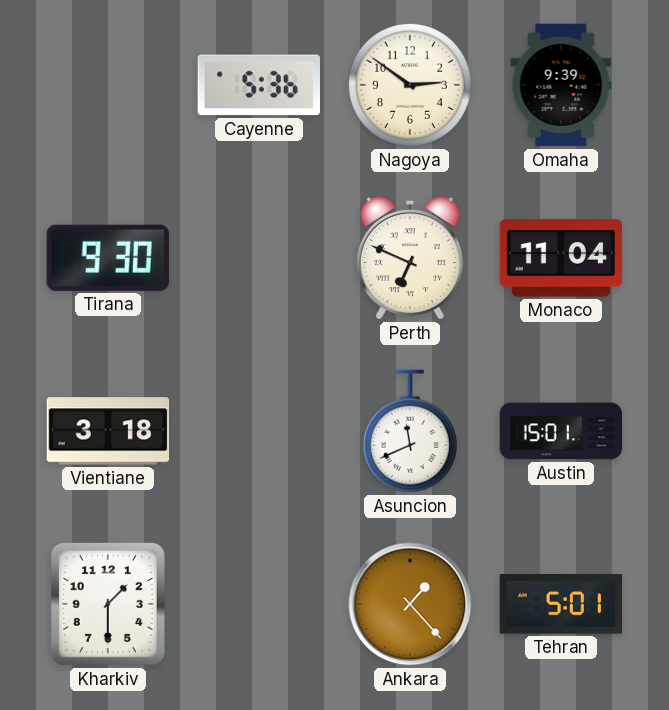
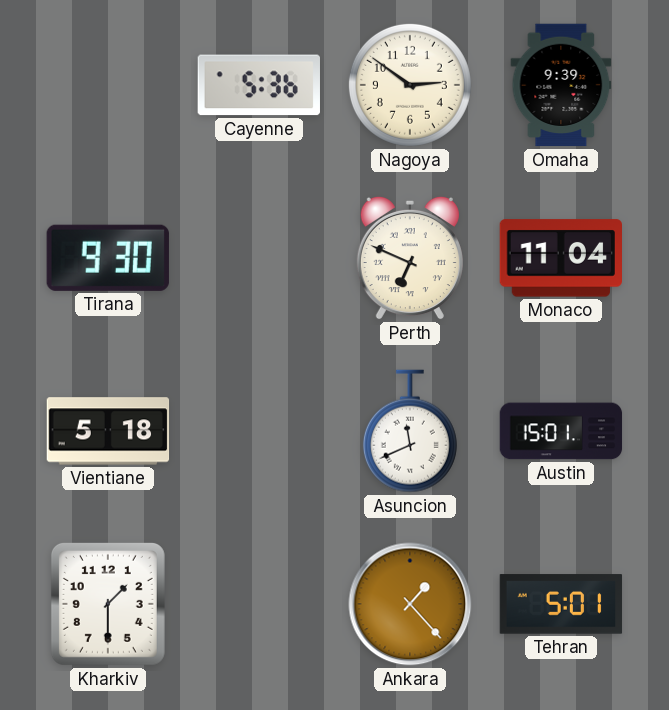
Vientiane: 3:18 -> 5:18
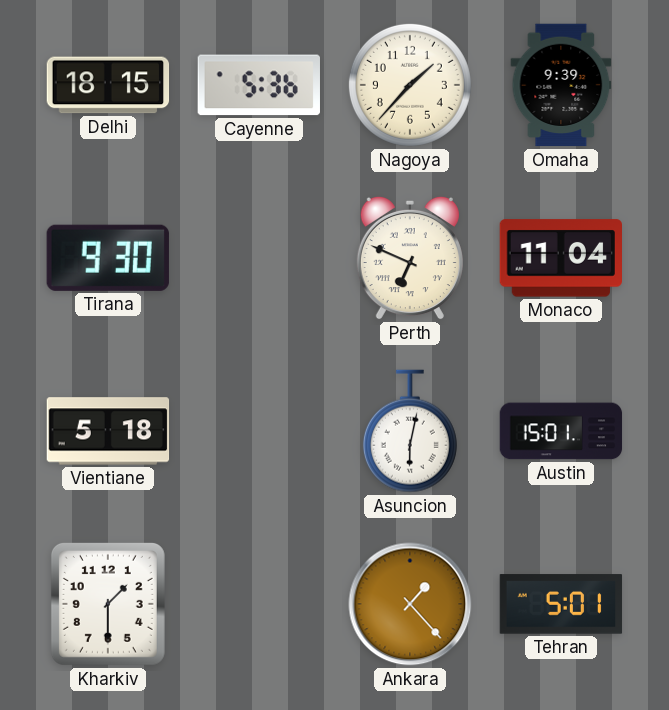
Delhi: none -> 18:15
Nagoya: 2:51 -> 1:37
Asuncion: 11:41 -> 6:02
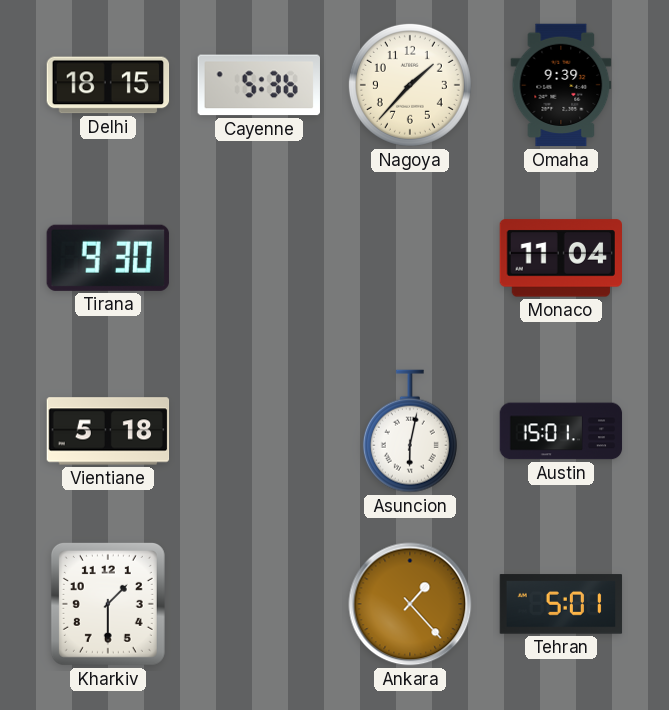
Perth: 6:49 -> none
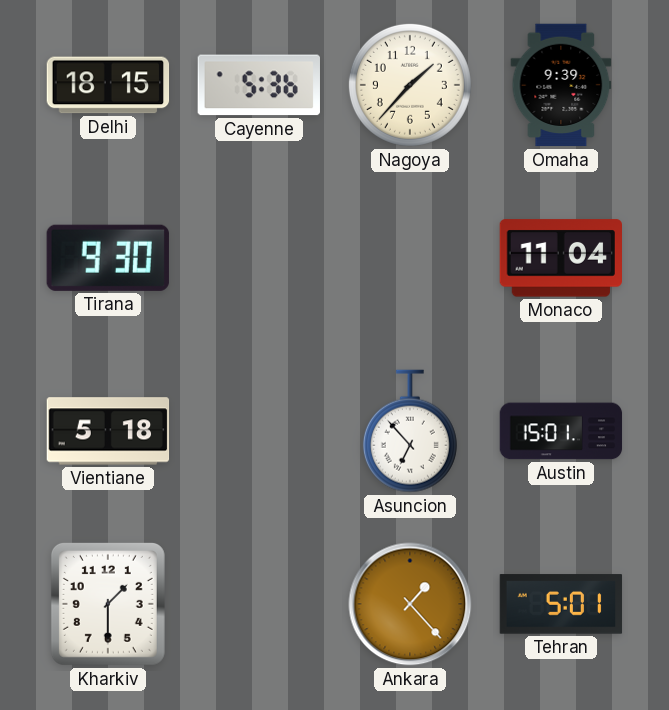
Asuncion: 6:02 -> 6:53
